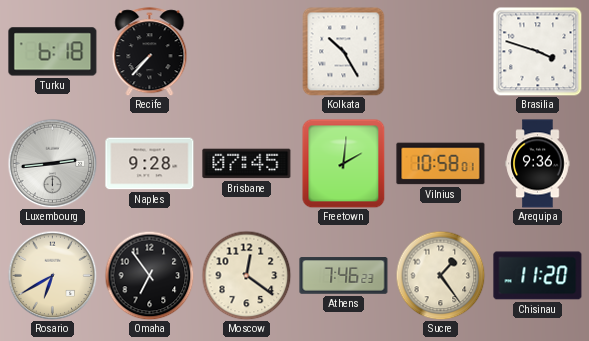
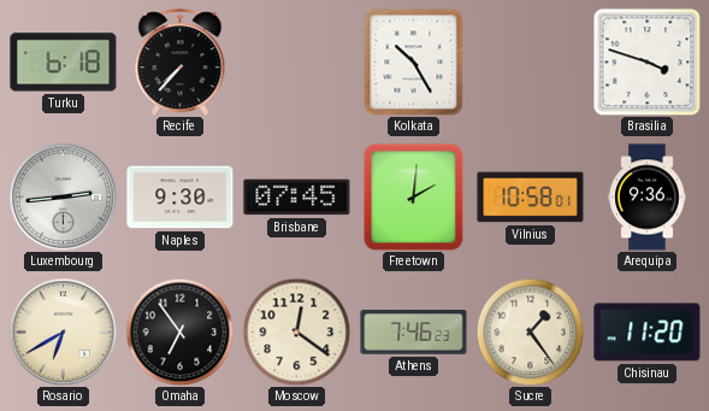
Naples: 9:28 -> 9:30
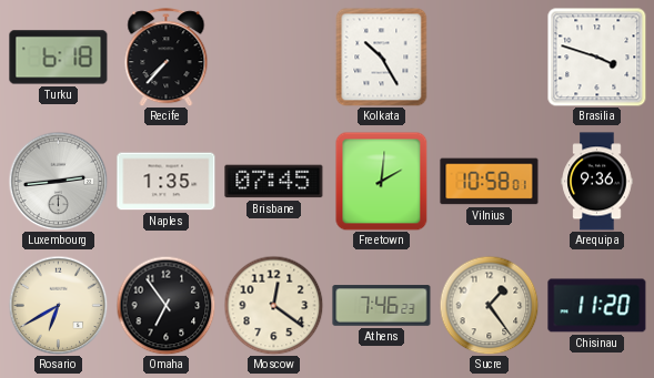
Naples: 9:30 -> 1:35
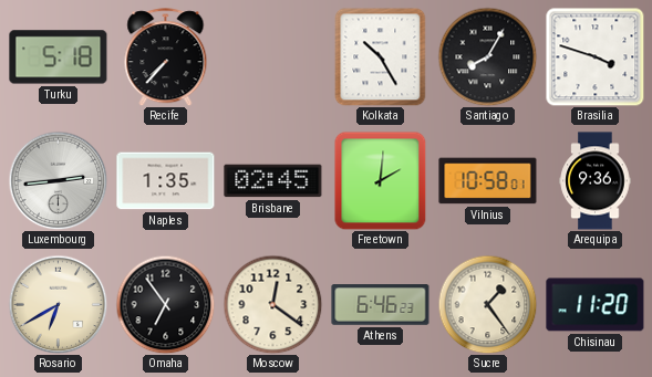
Turku: 6:18 -> 5:18
Santiago: none -> 8:05
Brisbane: 07:45 -> 02:45
Athens: 7:46 -> 6:46
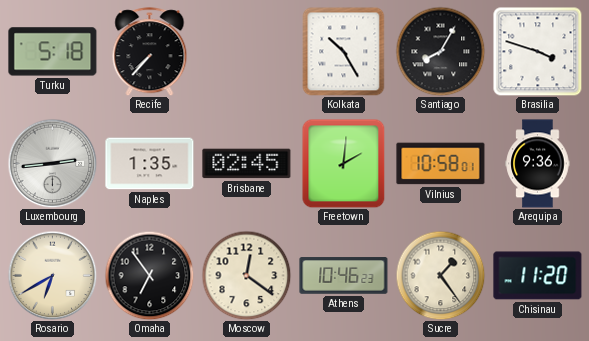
Athens: 6:46 -> 10:46
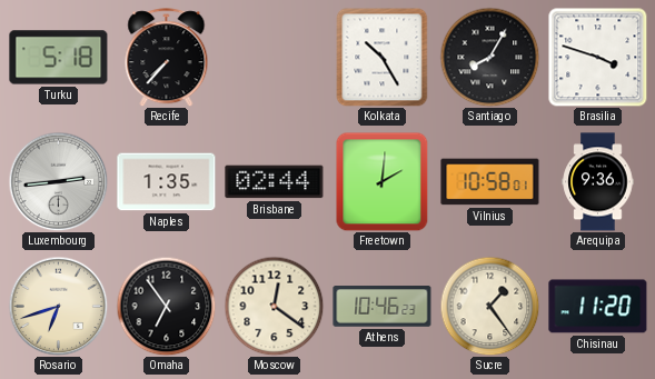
Brisbane: 02:45 -> 02:44
Rosario: 6:40 -> 6:42
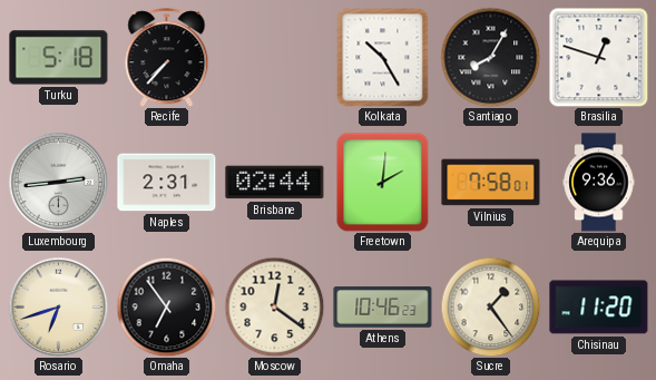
Brasilia: 3:48 -> 12:48
Naples: 1:35 -> 2:31
Vilnius: 10:58 -> 7:58
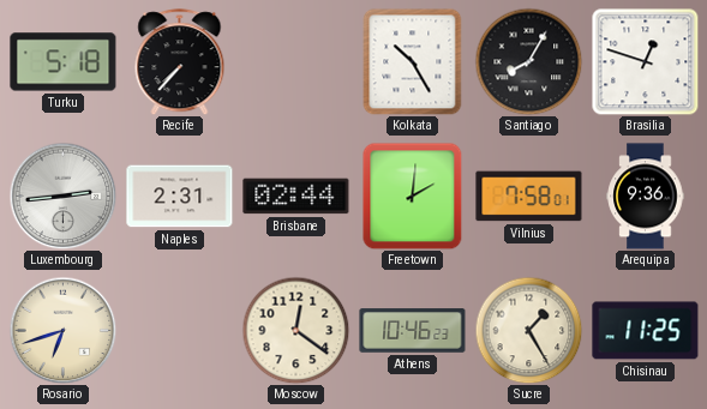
Omaha: 6:54 -> none
Sucre: 1:24 -> 1:25
Chisinau: 11:20 -> 11:25
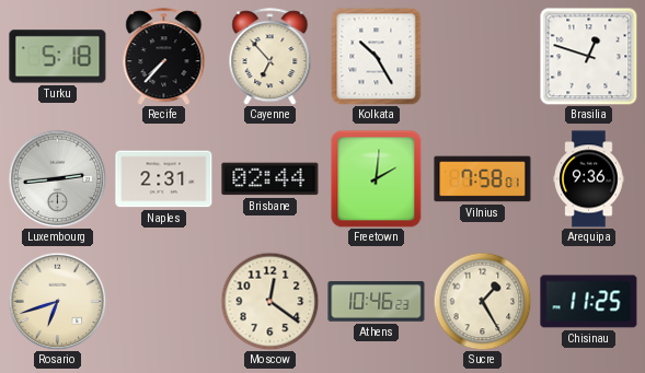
Cayenne: none -> 6:53
Santiago: 8:05 -> none
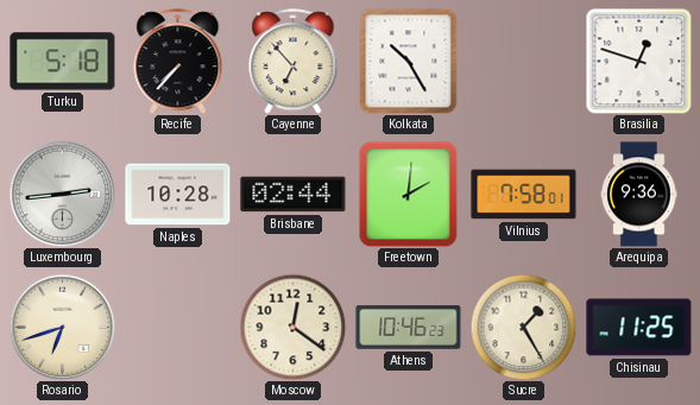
Naples: 2:31 -> 10:28
